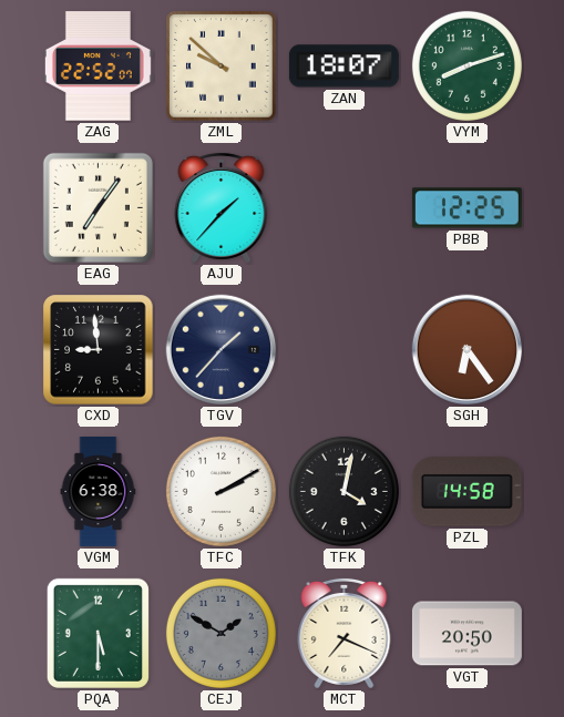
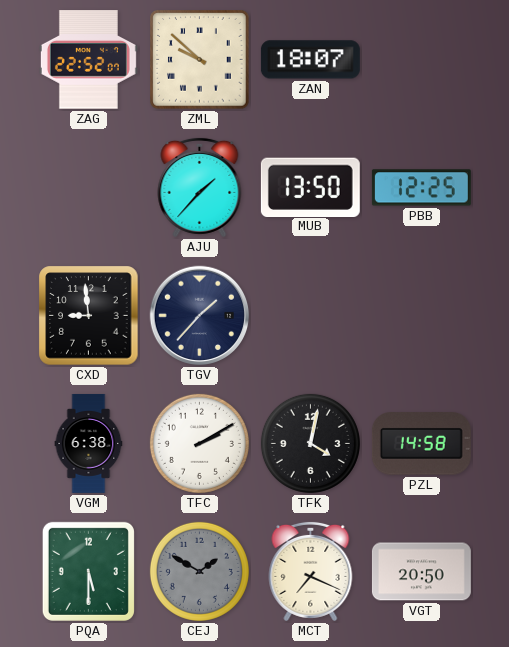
VYM: 8:12 -> none
EAG: 7:06 -> none
MUB: none -> 13:50
SGH: 6:24 -> none
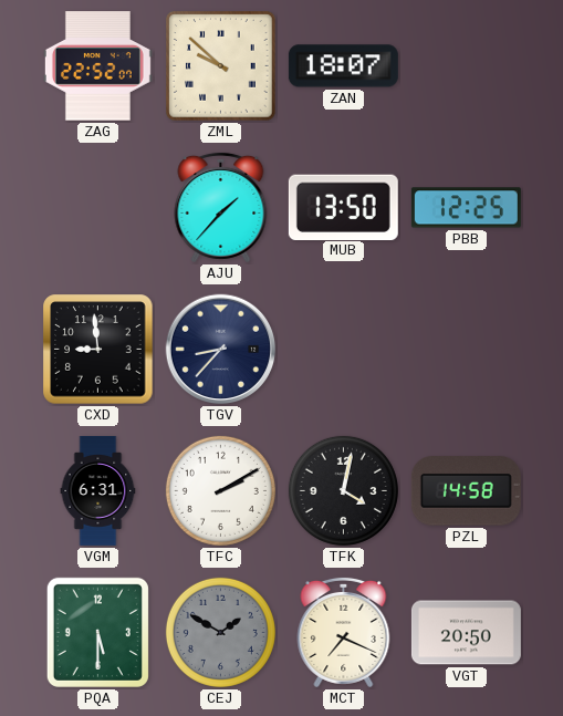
TGV: 1:37 -> 8:37
VGM: 6:38 -> 6:31
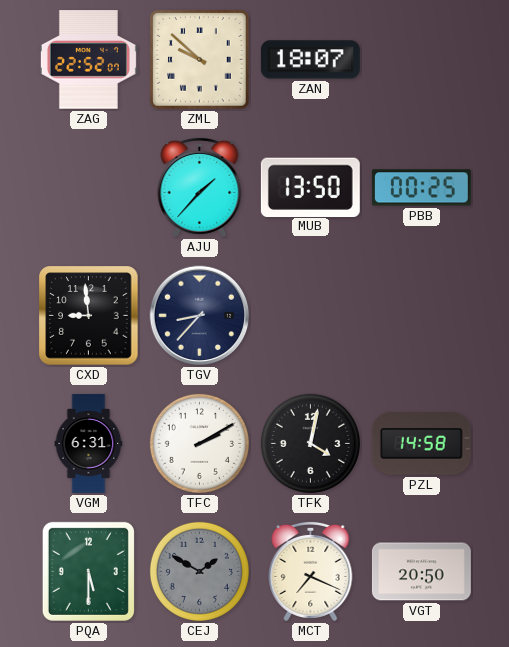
PBB: 12:25 -> 00:25
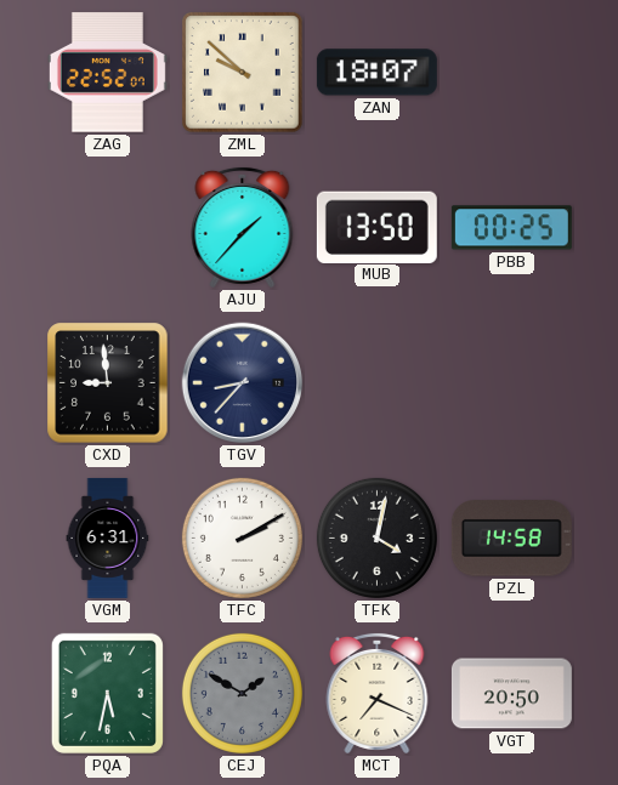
PQA: 5:30 -> 5:32
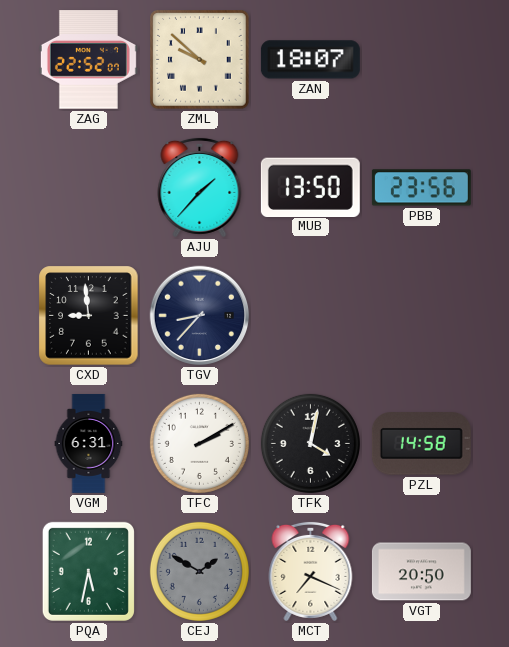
PBB: 00:25 -> 23:56
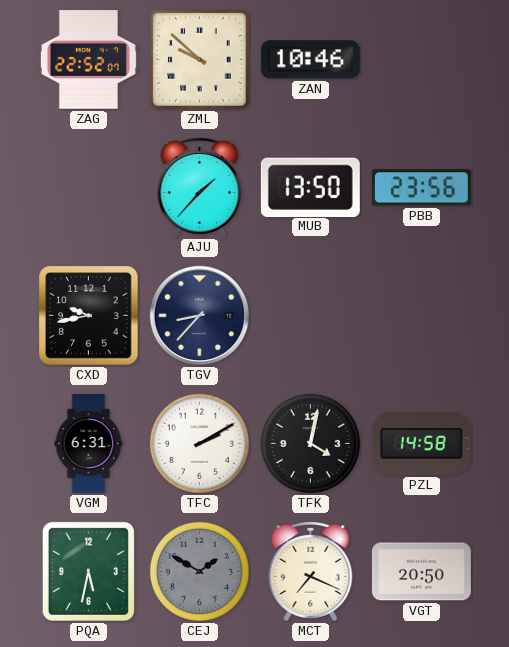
ZAN: 18:07 -> 10:46
CXD: 8:59 -> 9:43
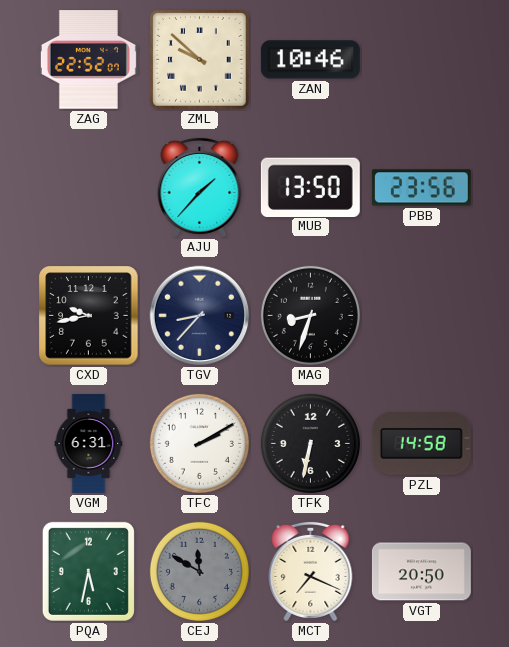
MAG: none -> 8:33
TFK: 4:02 -> 6:32
CEJ: 1:50 -> 11:50
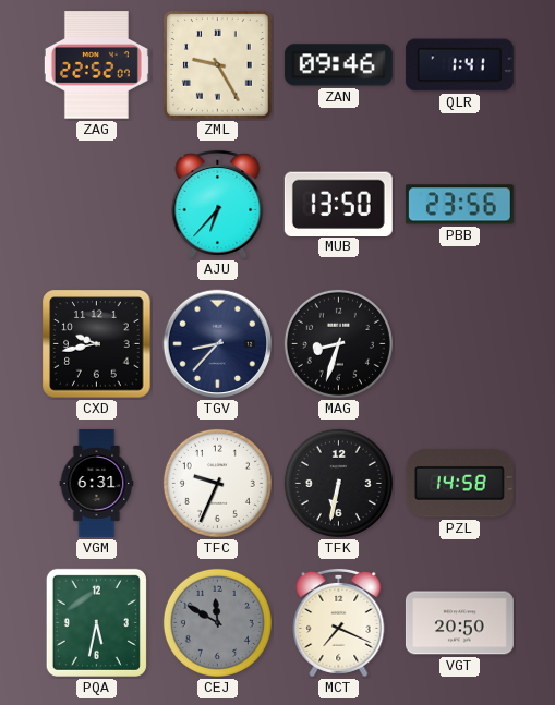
ZML: 9:52 -> 9:25
ZAN: 10:46 -> 09:46
QLR: none -> 1:41
AJU: 1:37 -> 6:37
TFC: 2:10 -> 9:34
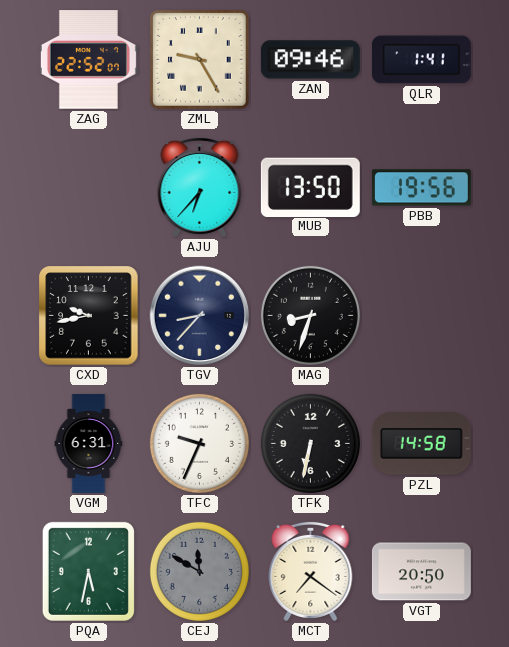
PBB: 23:56 -> 19:56
MCT: 7:19 -> 7:21
